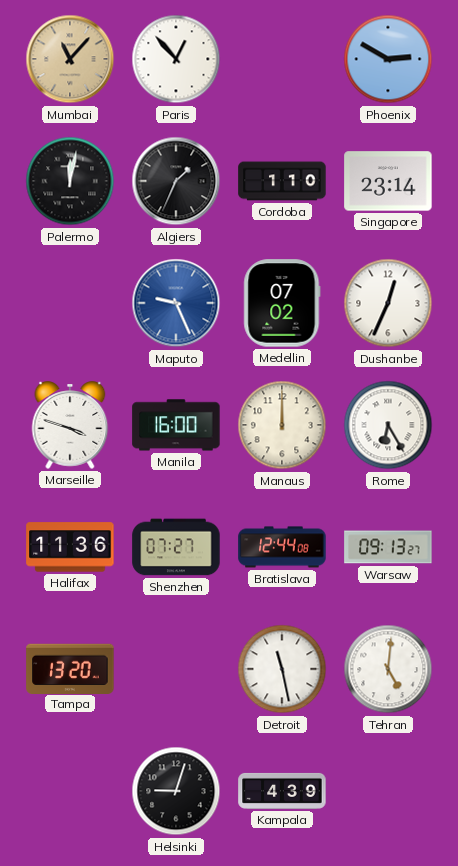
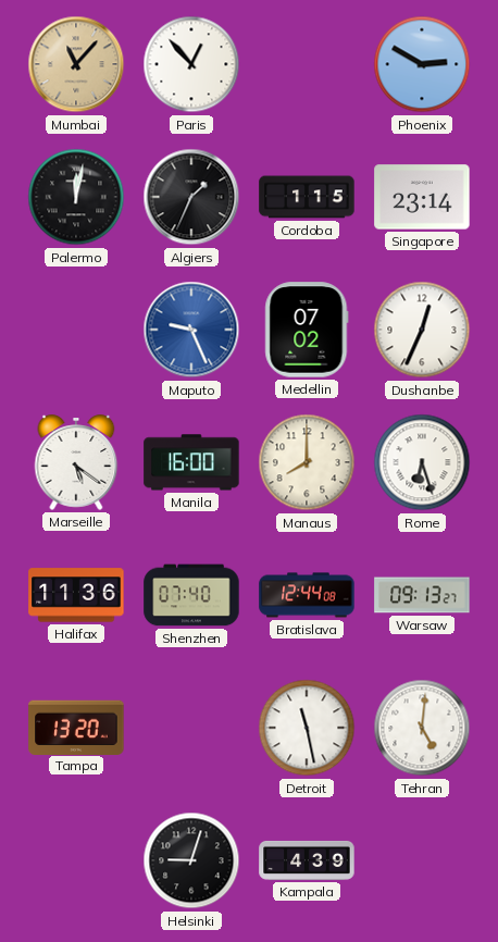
Cordoba: 1:10 -> 1:15
Marseille: 3:48 -> 5:21
Manaus: 12:00 -> 8:00
Rome: 6:25 -> 6:27
Shenzhen: 07:27 -> 07:40
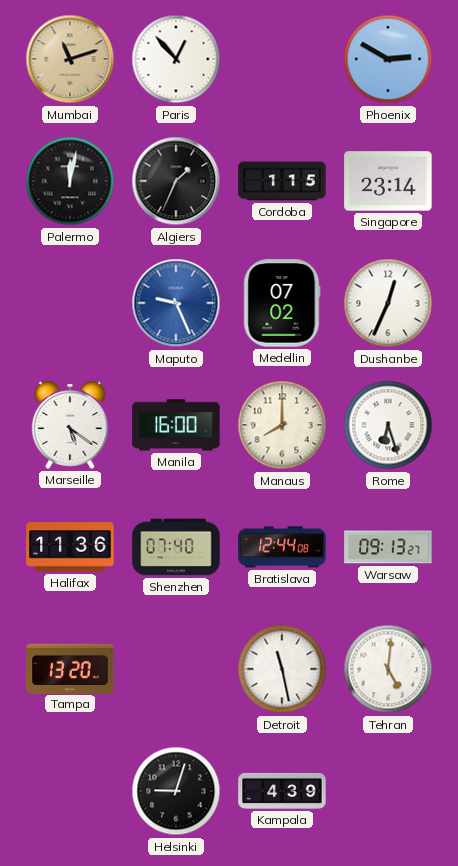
Mumbai: 11:07 -> 11:12
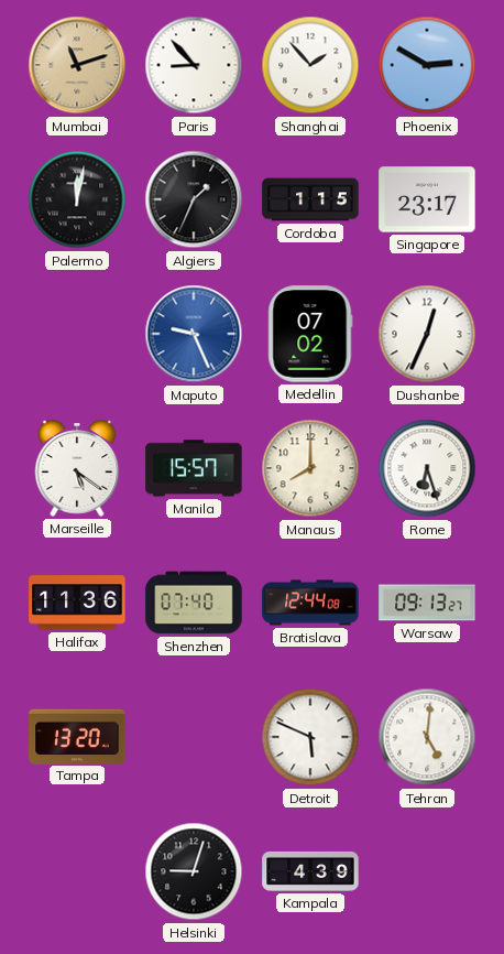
Paris: 12:53 -> 8:53
Shanghai: none -> 1:53
Singapore: 23:14 -> 23:17
Manila: 16:00 -> 15:57
Detroit: 11:28 -> 5:49
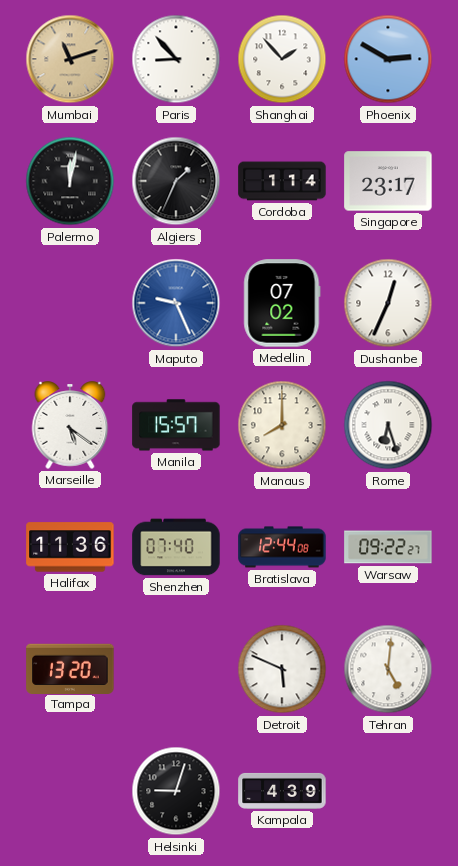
Cordoba: 1:15 -> 1:14
Warsaw: 09:13 -> 09:22
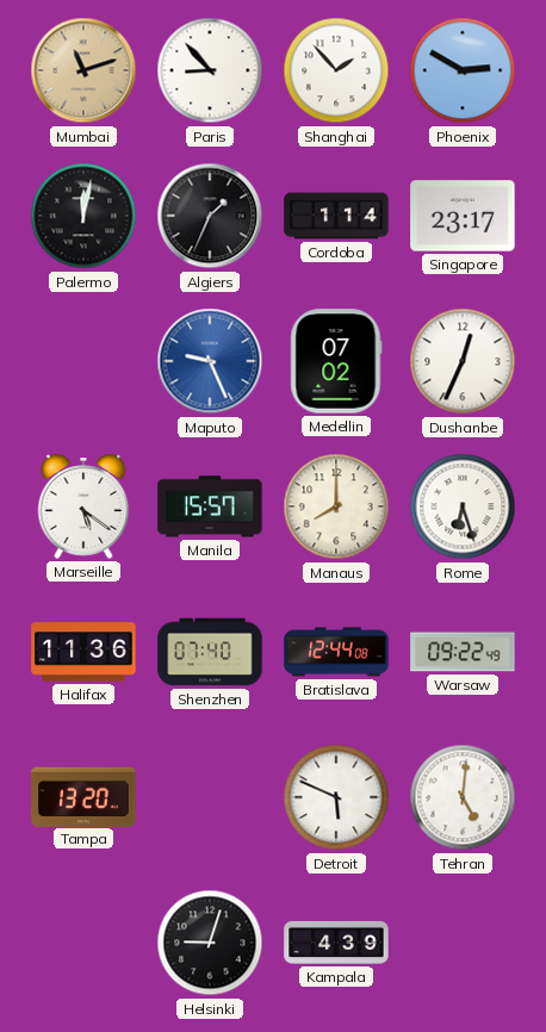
Warsaw: 09:22:27 -> 09:22:49
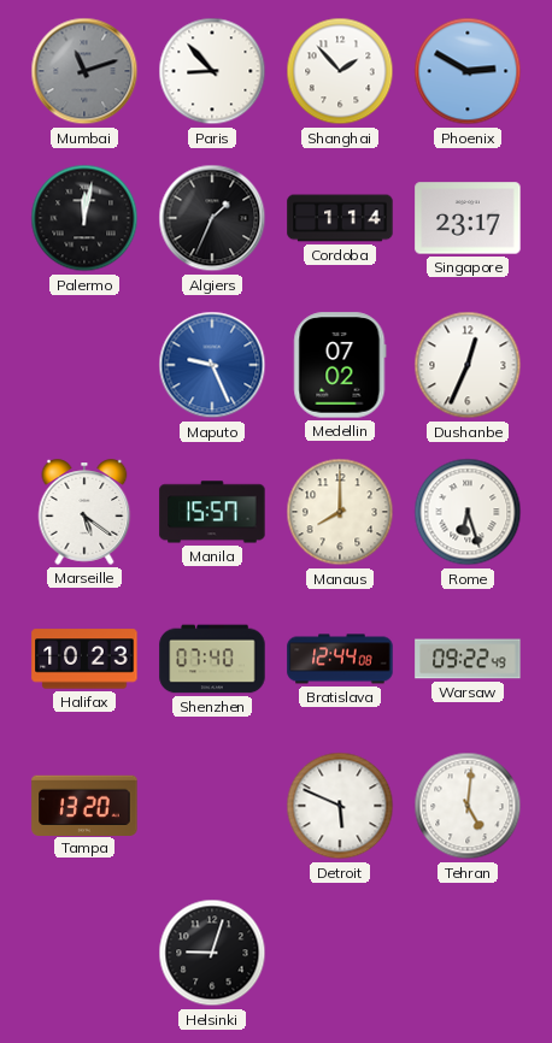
Mumbai dial: champagne -> grey
Halifax: 11:36 -> 10:23
Kampala: 4:39 -> none
